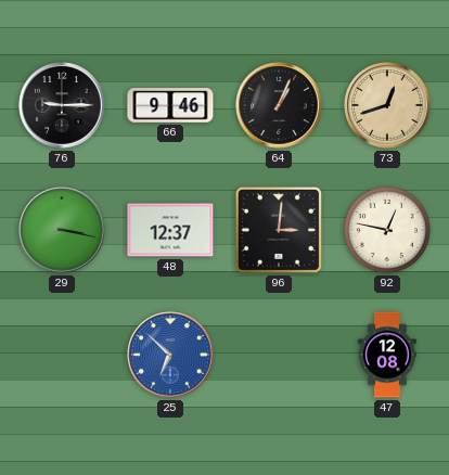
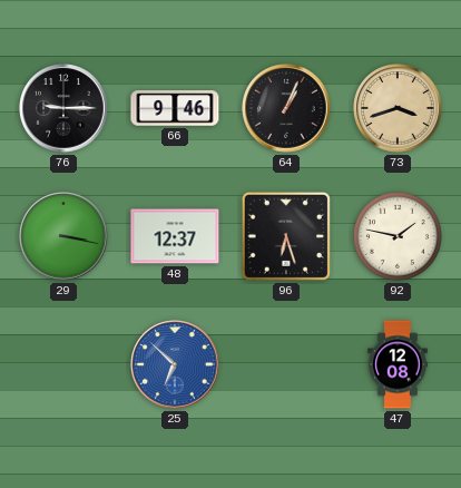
73: 12:42 -> 3:42
96: 3:01 -> 6:27
92: 12:47 -> 1:47
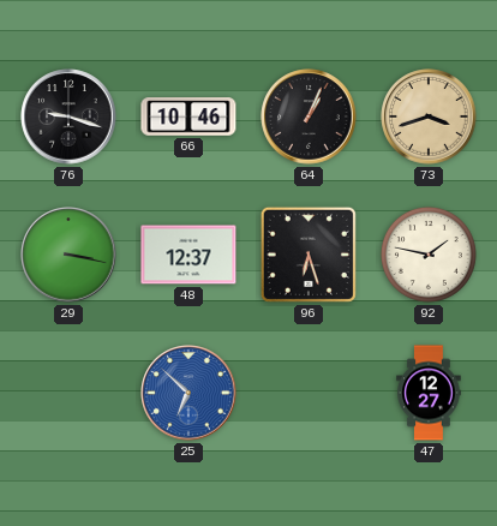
76: 9:15 -> 9:18
66: 9:46 -> 10:46
47: 12:08 -> 12:27
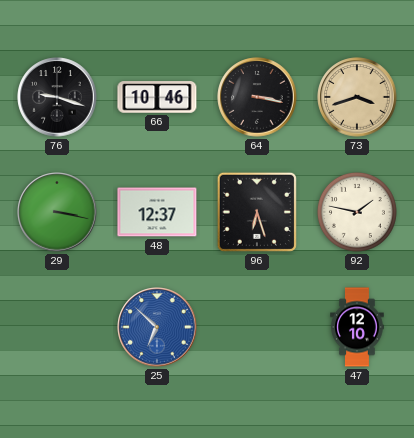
64: 1:04 -> 3:17
47: 12:27 -> 12:10
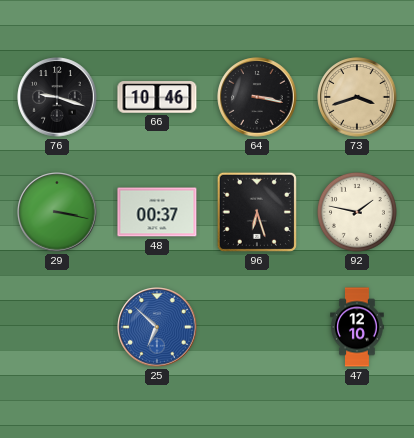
48: 12:37 -> 00:37
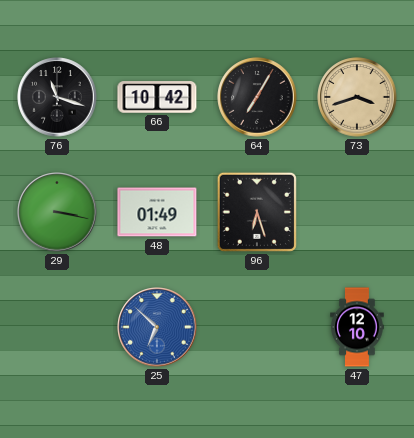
76: 9:18 -> 11:18
66: 10:46 -> 10:42
64: 3:17 -> 7:05
48: 00:37 -> 01:49
92: 1:47 -> none
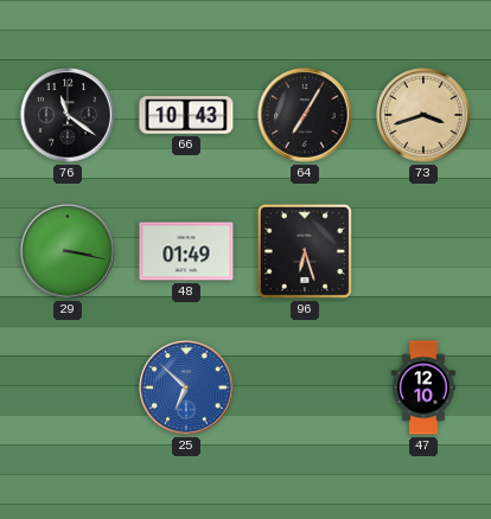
76: 11:18 -> 11:21
66: 10:42 -> 10:43
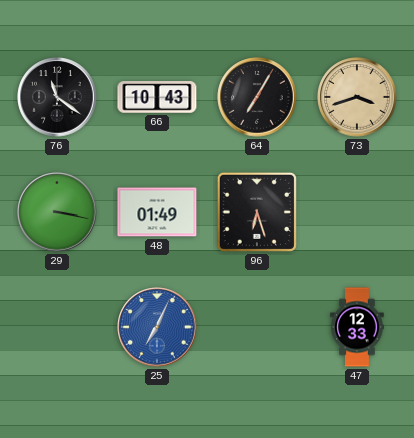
25: 6:52 -> 7:04
47: 12:10 -> 12:33
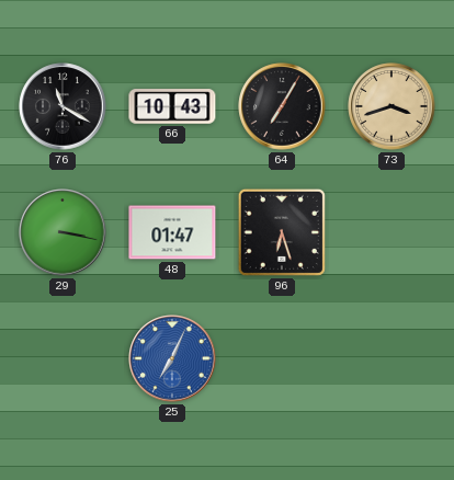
76: 11:21 -> 11:20
48: 01:49 -> 01:47
47: 12:33 -> none
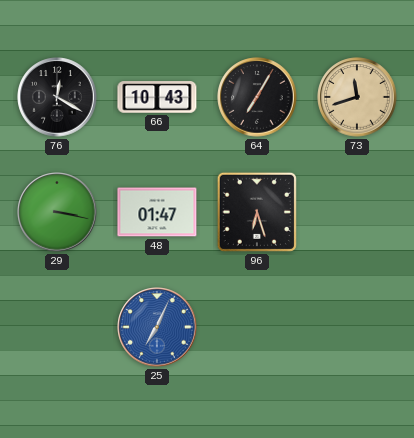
76: 11:20 -> 12:20
73: 3:42 -> 11:42
